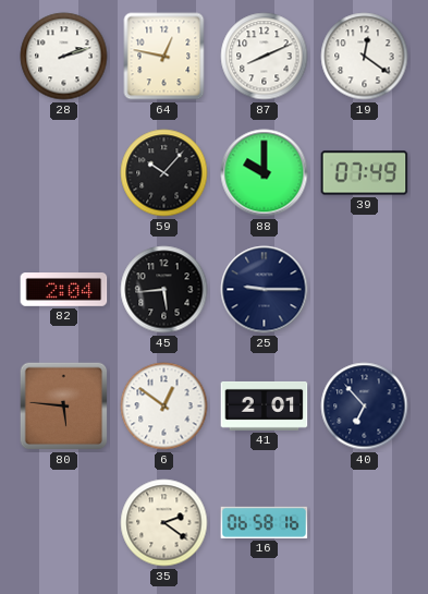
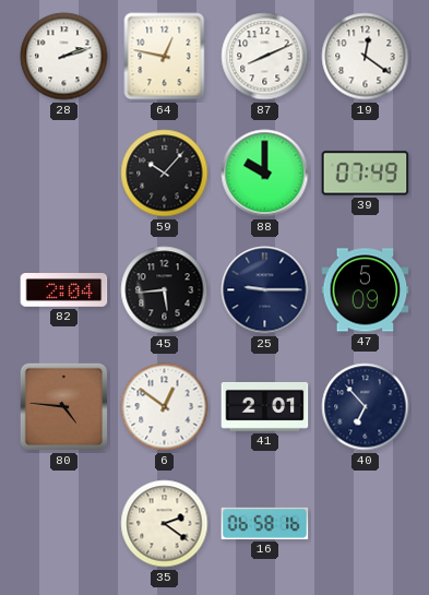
47: none -> 5:09
80: 5:46 -> 4:46
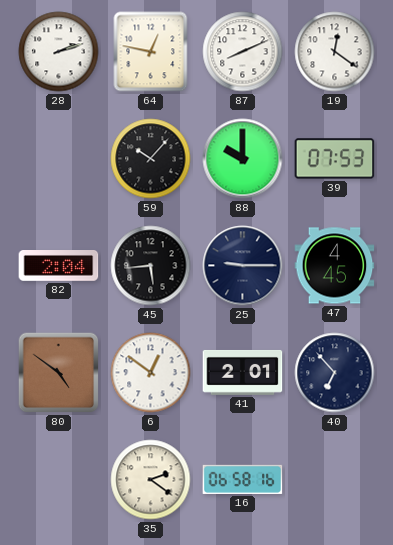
39: 07:49 -> 07:53
47: 5:09 -> 4:45
80: 4:46 -> 4:51
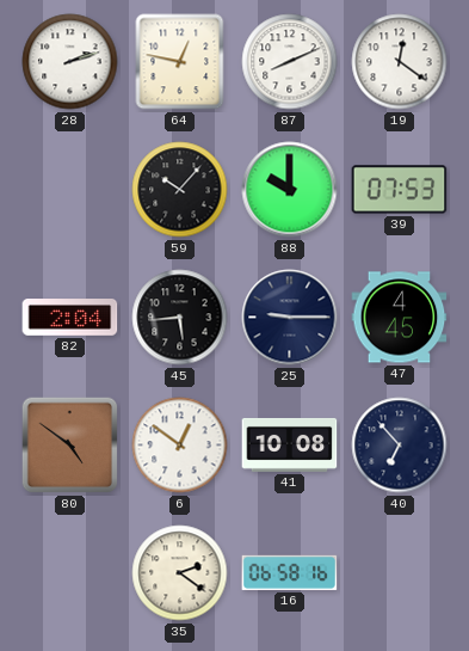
41: 2:01 -> 10:08
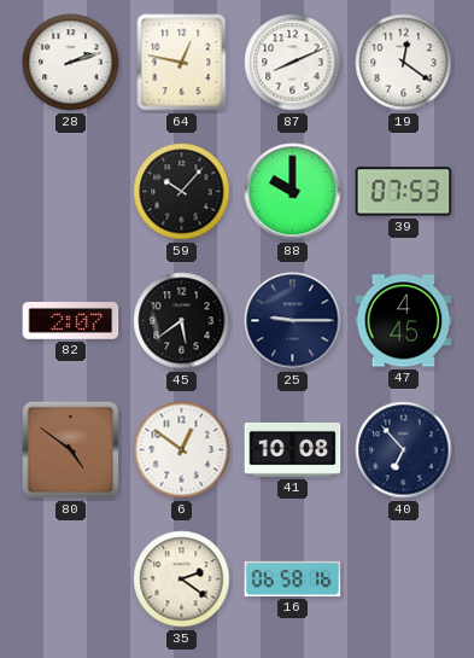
82: 2:04 -> 2:07
45: 5:44 -> 5:39
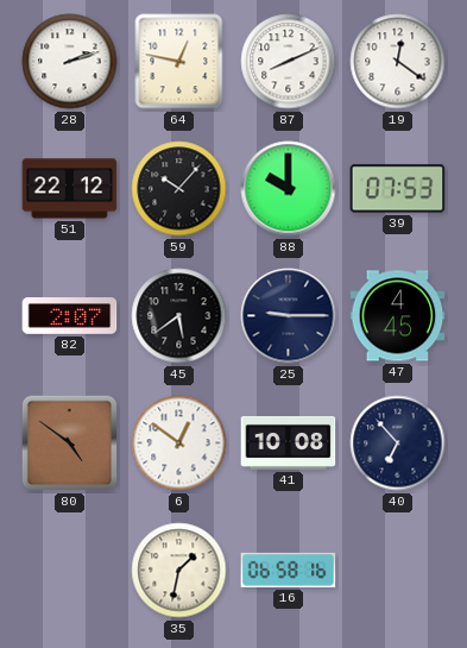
51: none -> 22:12
35: 2:21 -> 1:32
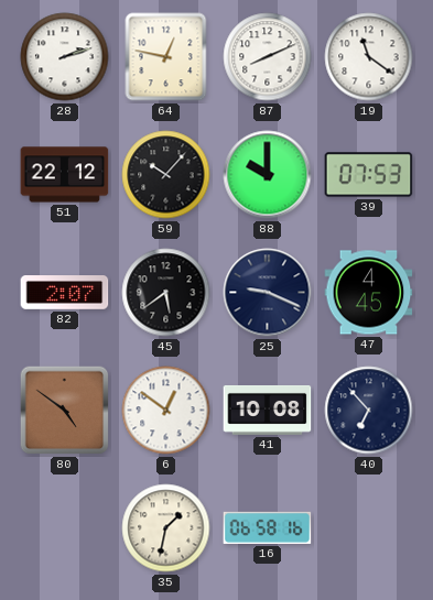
19: 12:21 -> 11:21
25: 9:15 -> 9:19
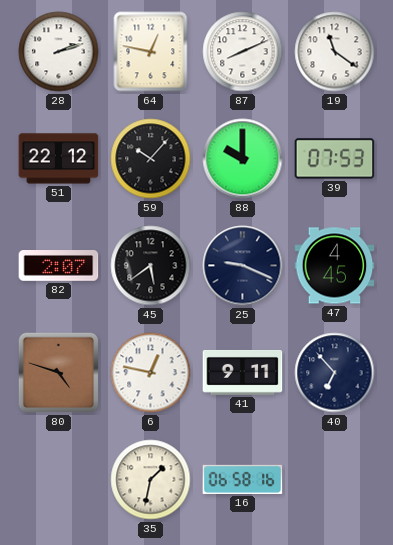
80: 4:51 -> 4:48
6: 12:51 -> 12:47
41: 10:08 -> 9:11
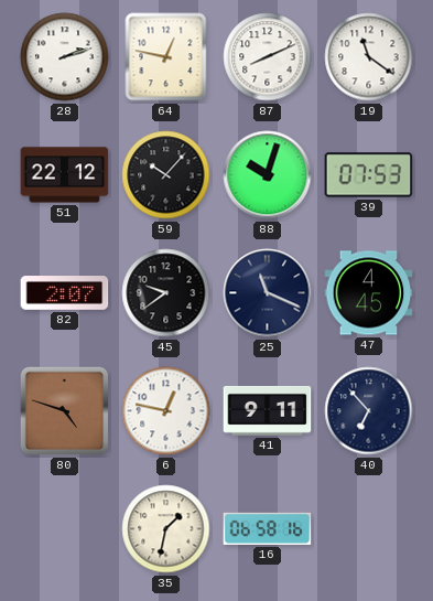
88: 10:00 -> 10:03
45: 5:39 -> 9:39
25: 9:19 -> 11:19
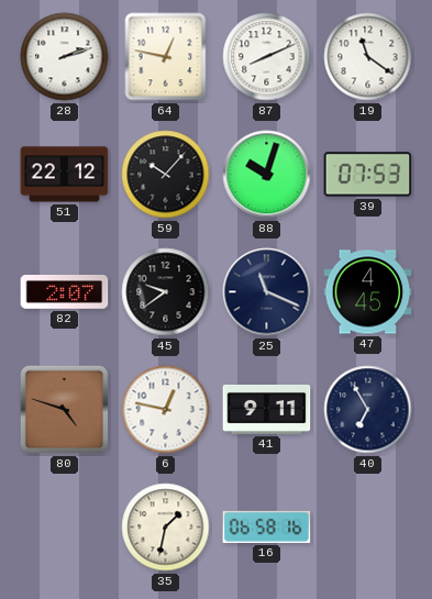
40: 6:53 -> 6:55
